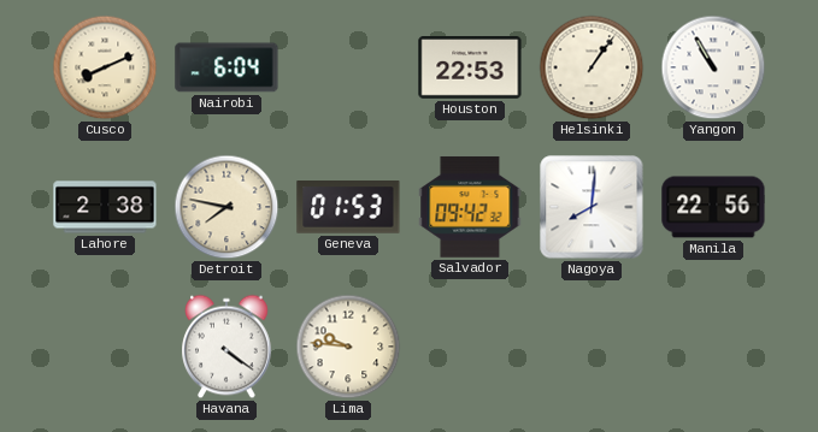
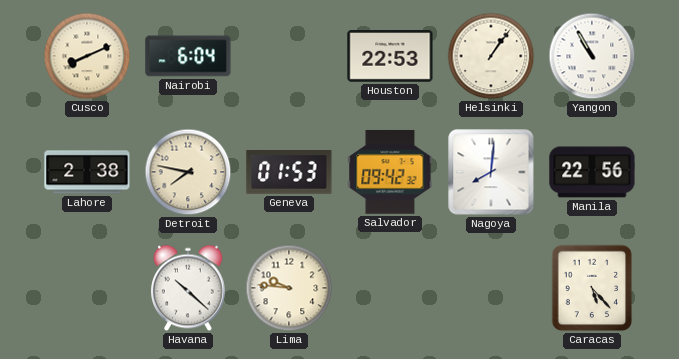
Havana: 4:21 -> 10:22
Caracas: none -> 5:23
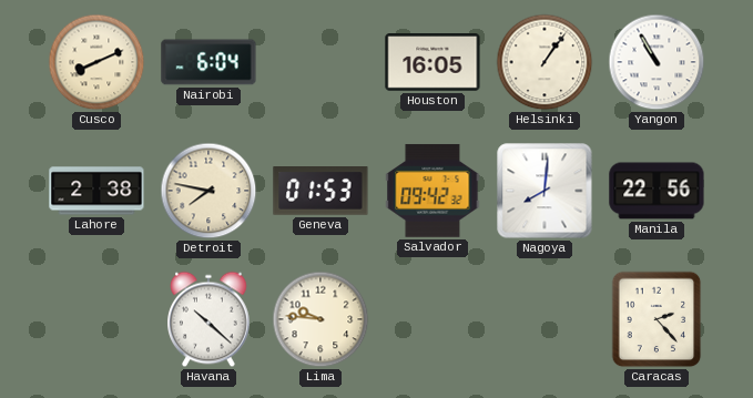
Houston: 22:53 -> 16:05
Caracas: 5:23 -> 2:23
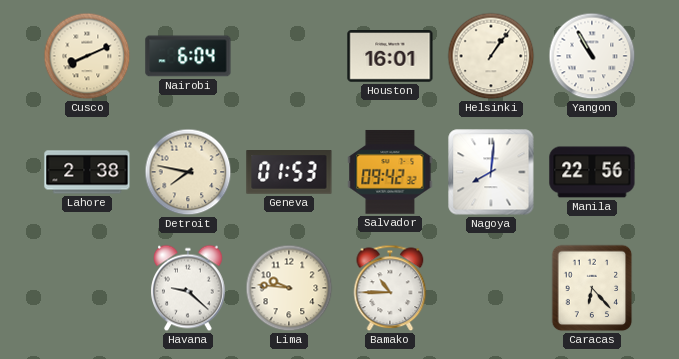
Houston: 16:05 -> 16:01
Havana: 10:22 -> 9:22
Bamako: none -> 10:45
Caracas: 2:23 -> 6:23
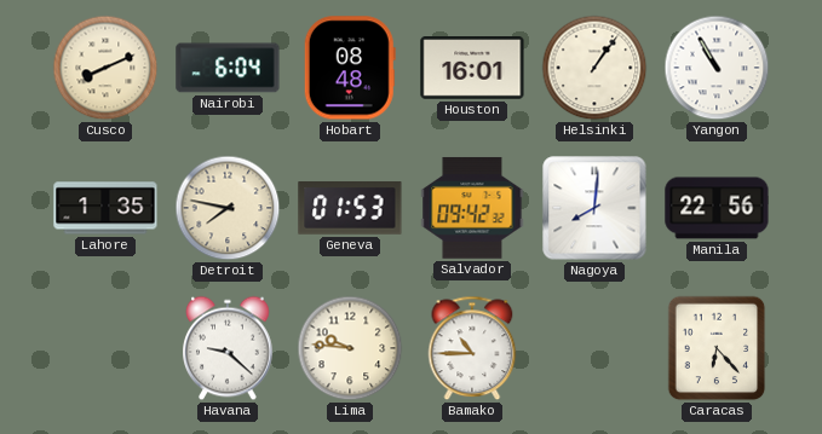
Hobart: none -> 08:48
Lahore: 2:38 -> 1:35
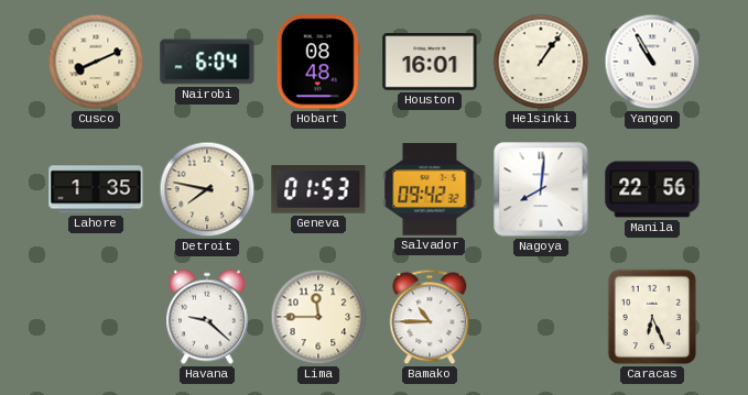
Lima: 9:46 -> 11:45
Caracas: 6:23 -> 6:26
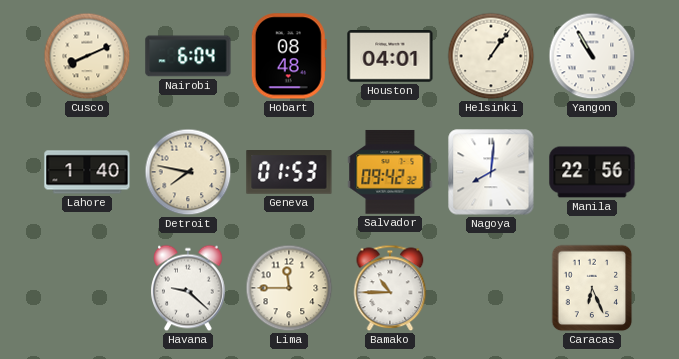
Houston: 16:01 -> 04:01
Lahore: 1:35 -> 1:40
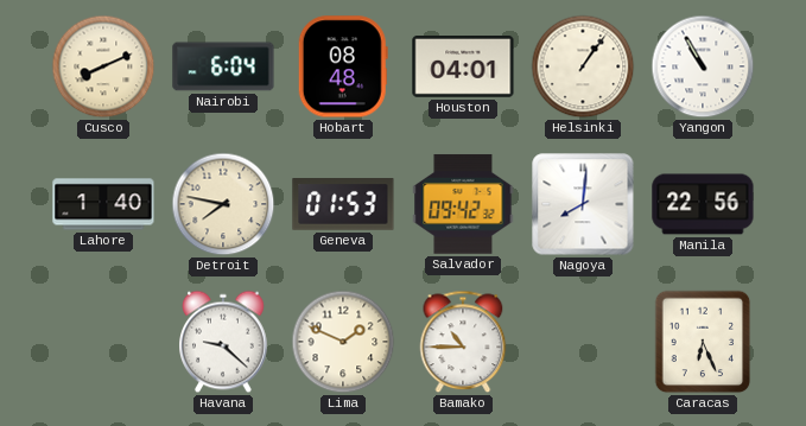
Lima: 11:45 -> 1:49
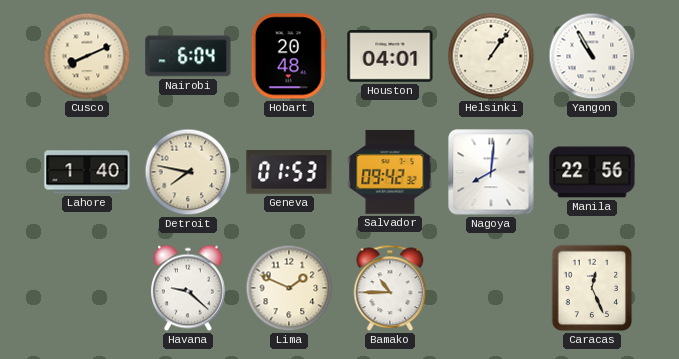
Hobart: 08:48 -> 20:48
Caracas: 6:26 -> 12:26
